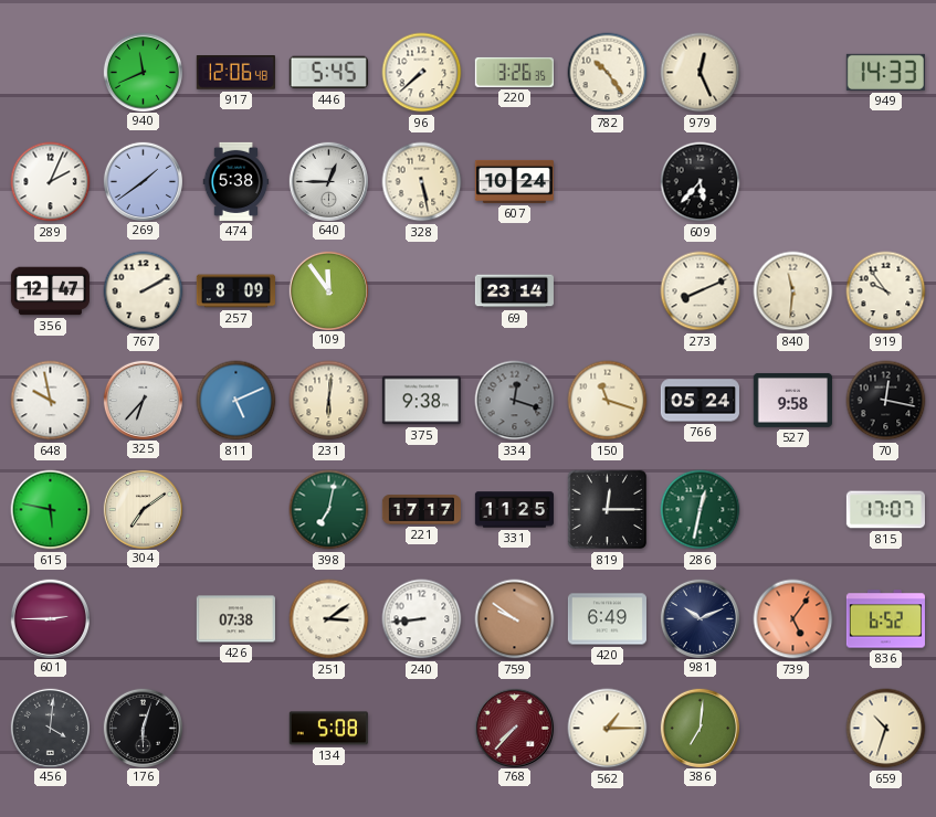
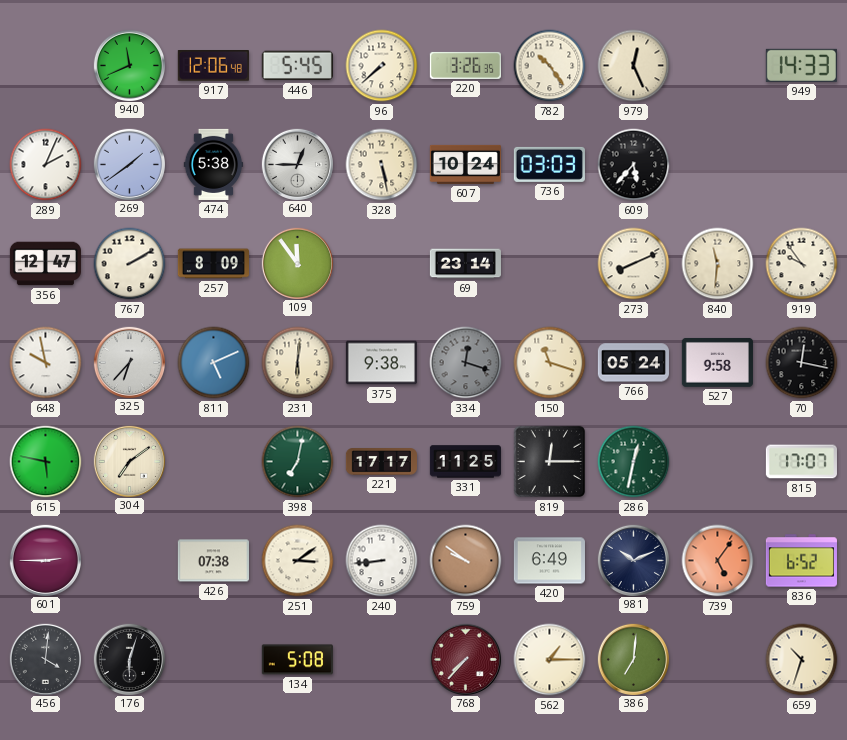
736: none -> 03:03
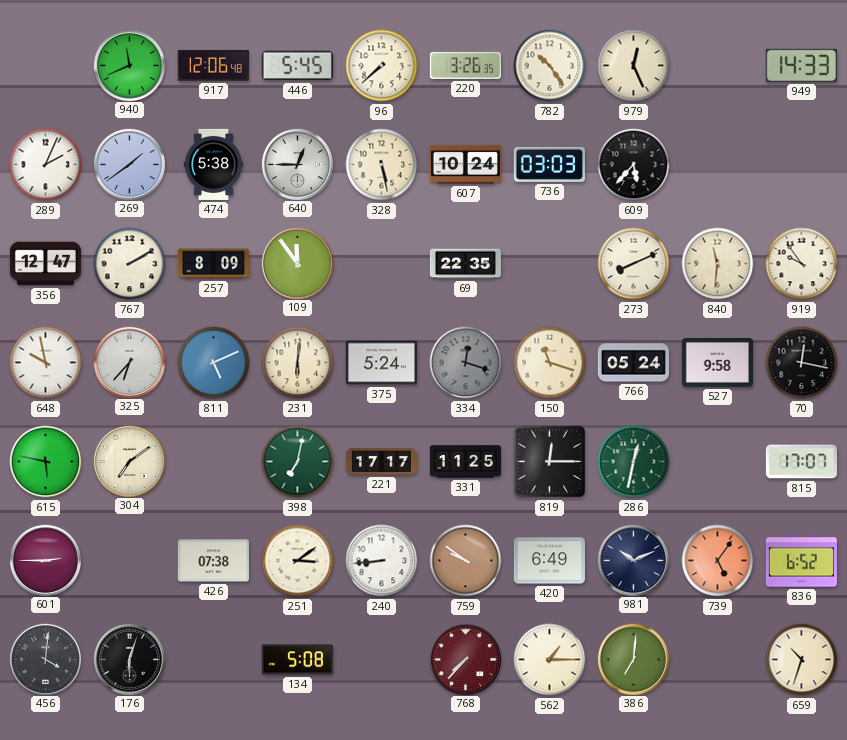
69: 23:14 -> 22:35
375: 9:38 -> 5:24
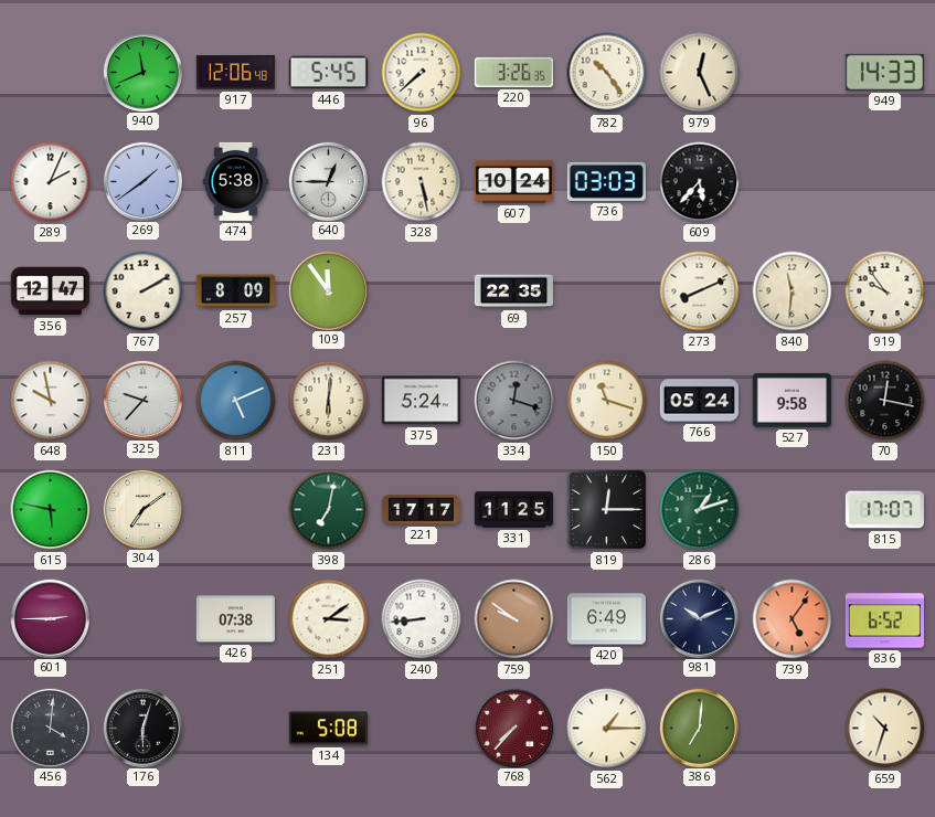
325: 6:37 -> 9:37
286: 12:32 -> 1:12
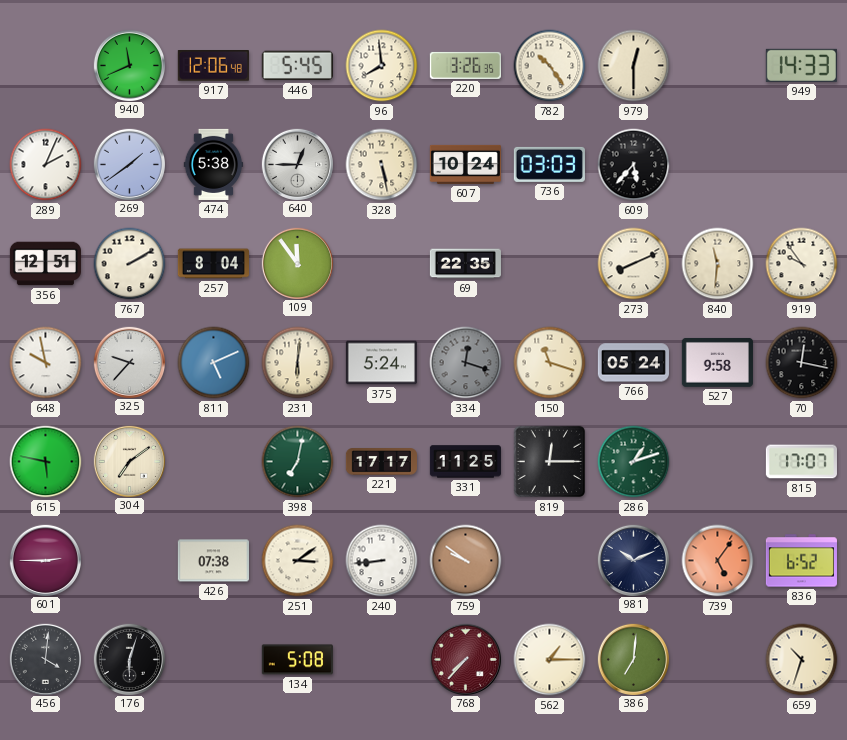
96: 7:38 -> 7:59
979: 12:26 -> 12:30
356: 12:47 -> 12:51
257: 8:09 -> 8:04
420: 6:49 -> none
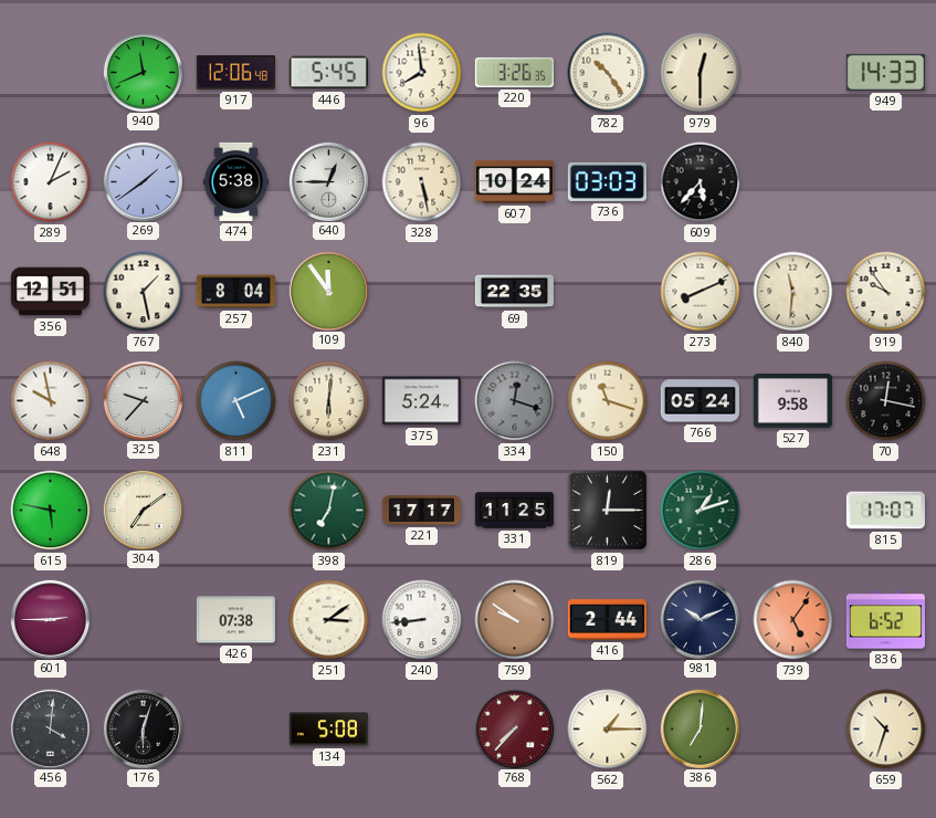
767: 2:10 -> 1:28
416: none -> 2:44
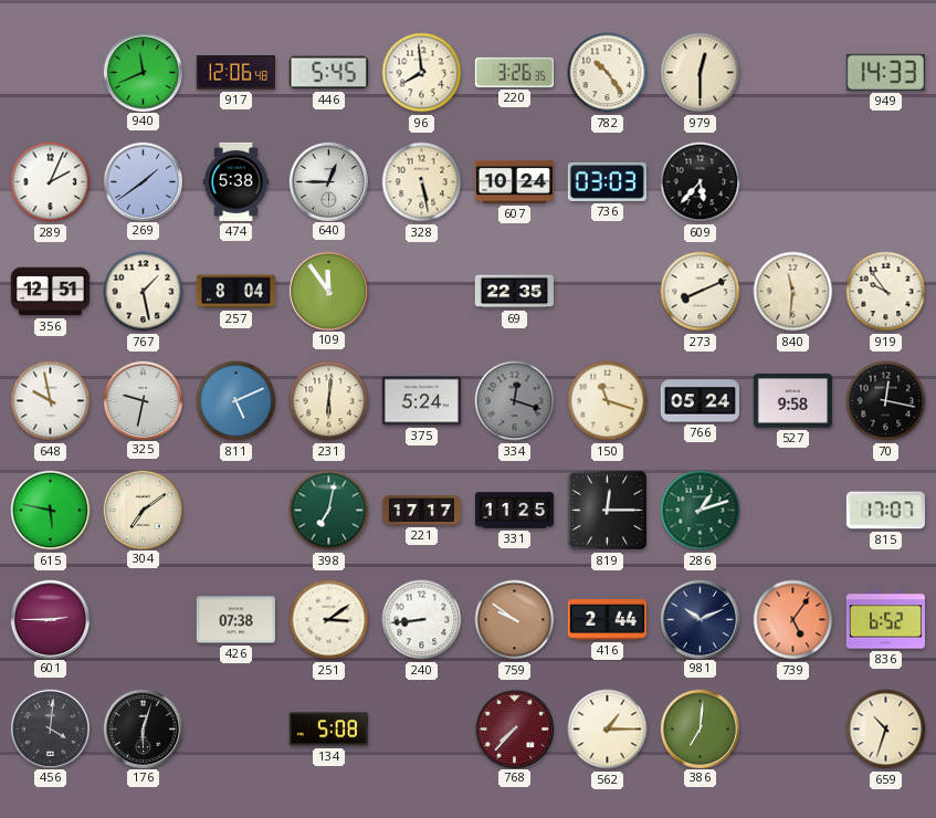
325: 9:37 -> 9:32
